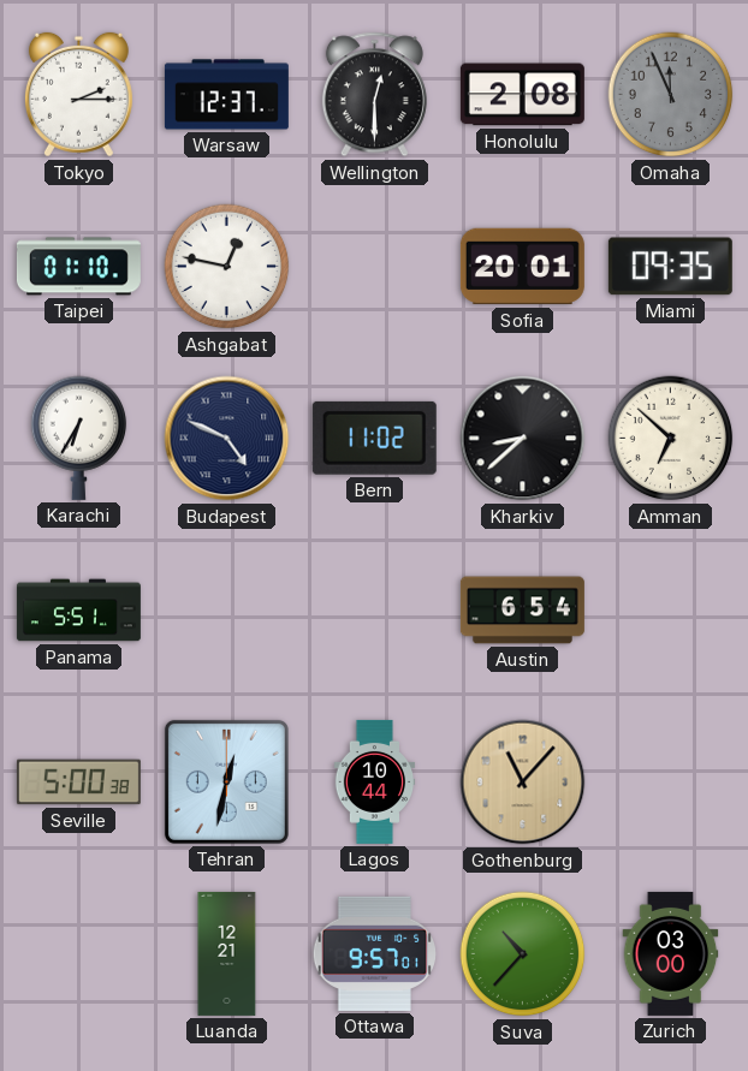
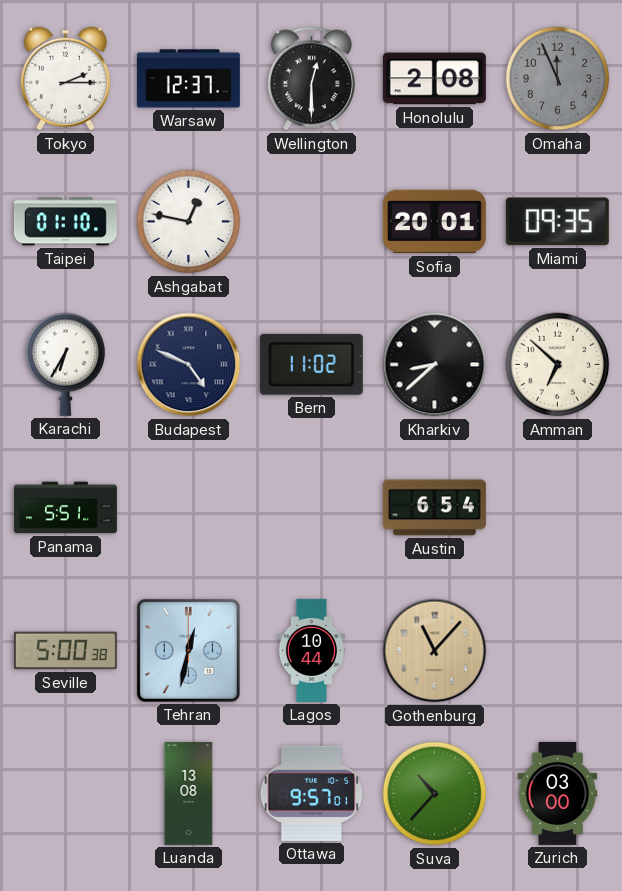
Luanda: 12:21 -> 13:08
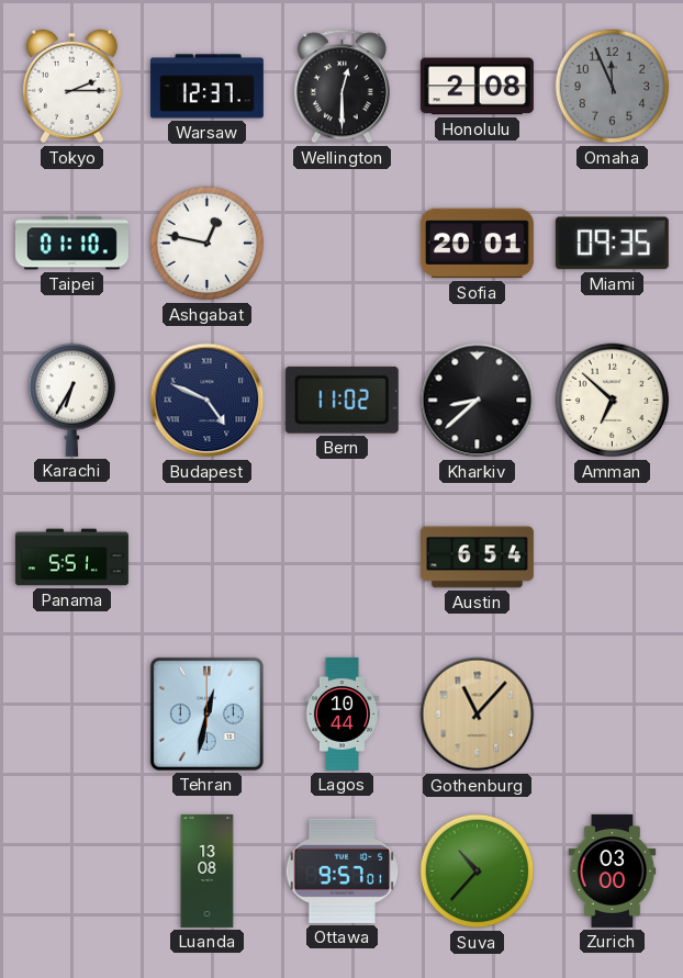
Seville: 5:00 -> none
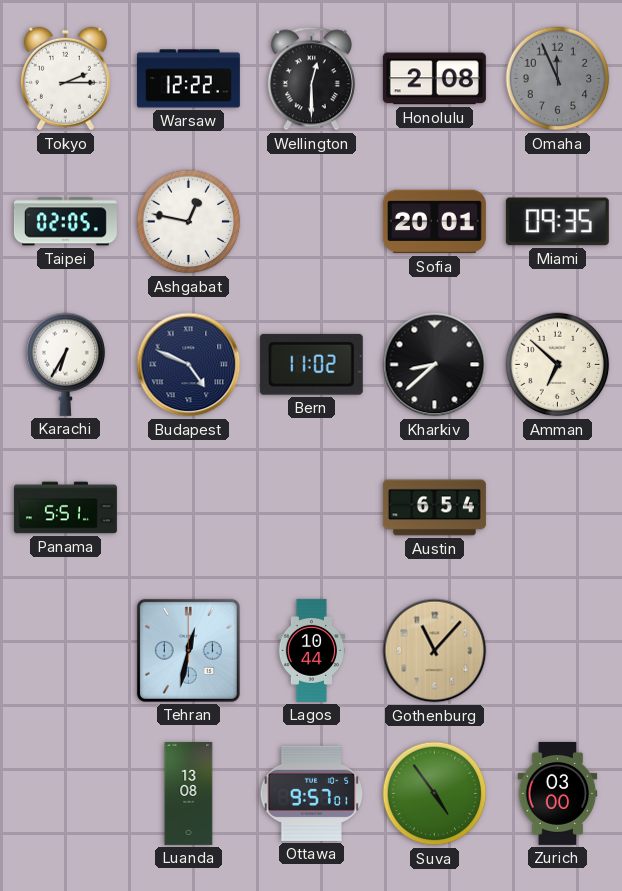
Warsaw: 12:37 -> 12:22
Taipei: 01:10 -> 02:05
Suva: 10:37 -> 4:54
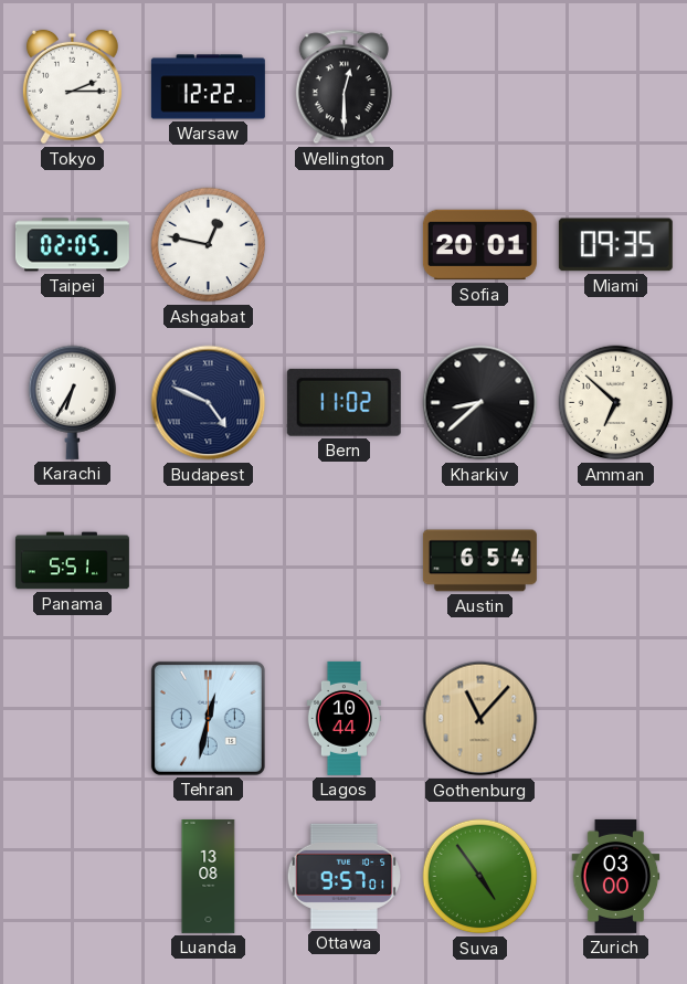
Honolulu: 2:08 -> none
Omaha: 11:56 -> none
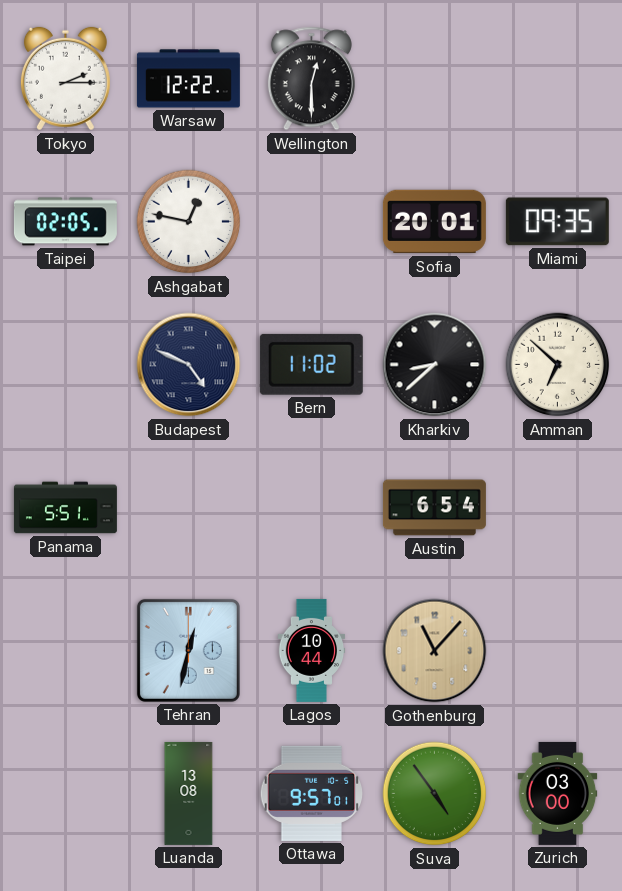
Karachi: 6:35 -> none
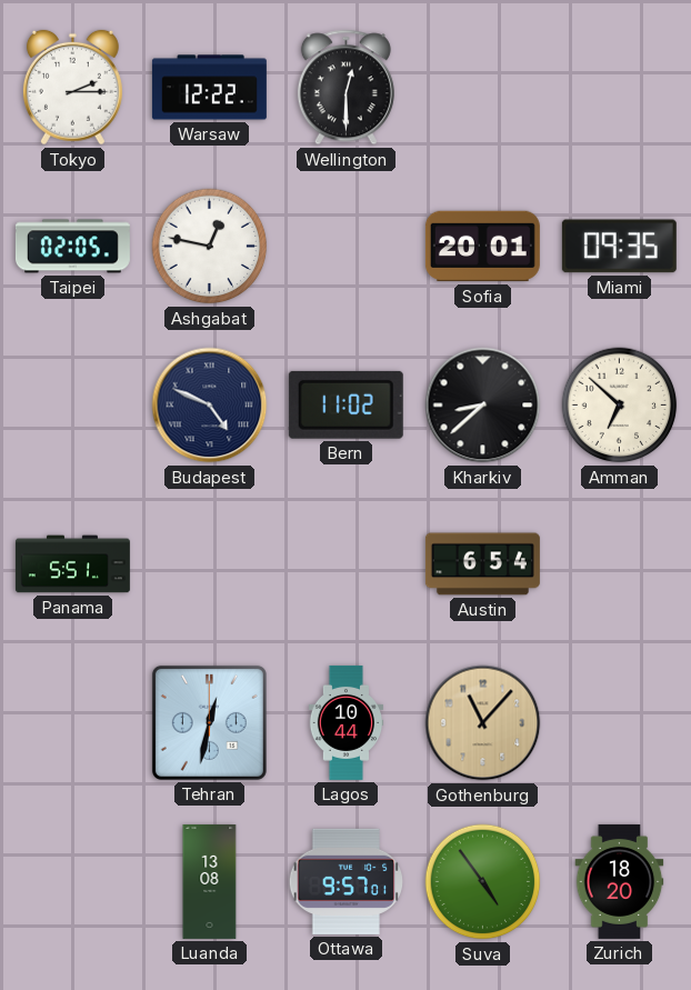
Zurich: 03:00 -> 18:20
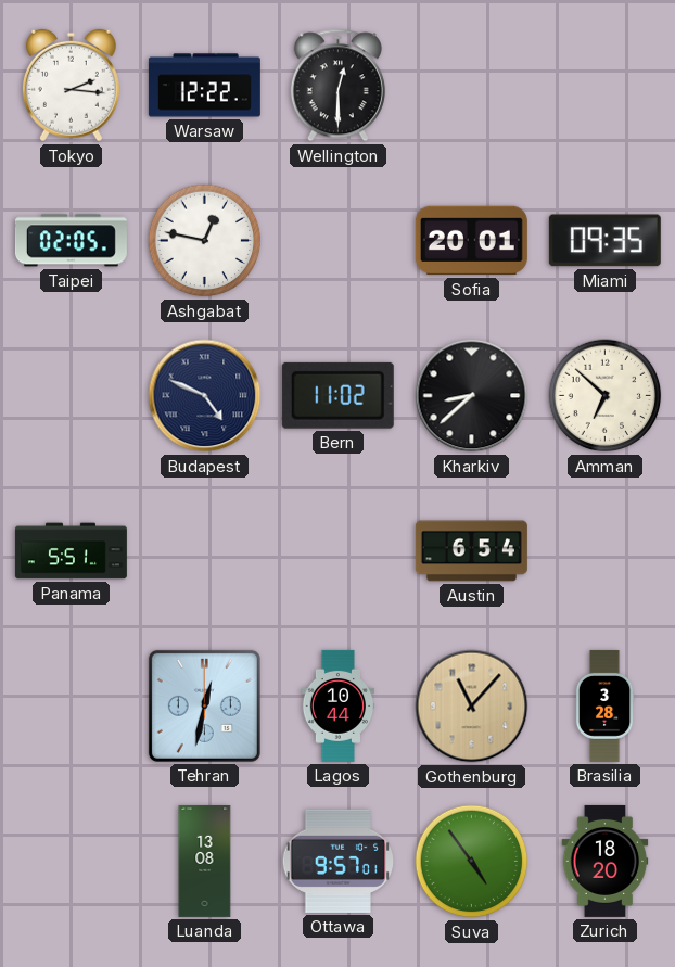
Tokyo: 2:15 -> 2:16
Brasilia: none -> 3:28
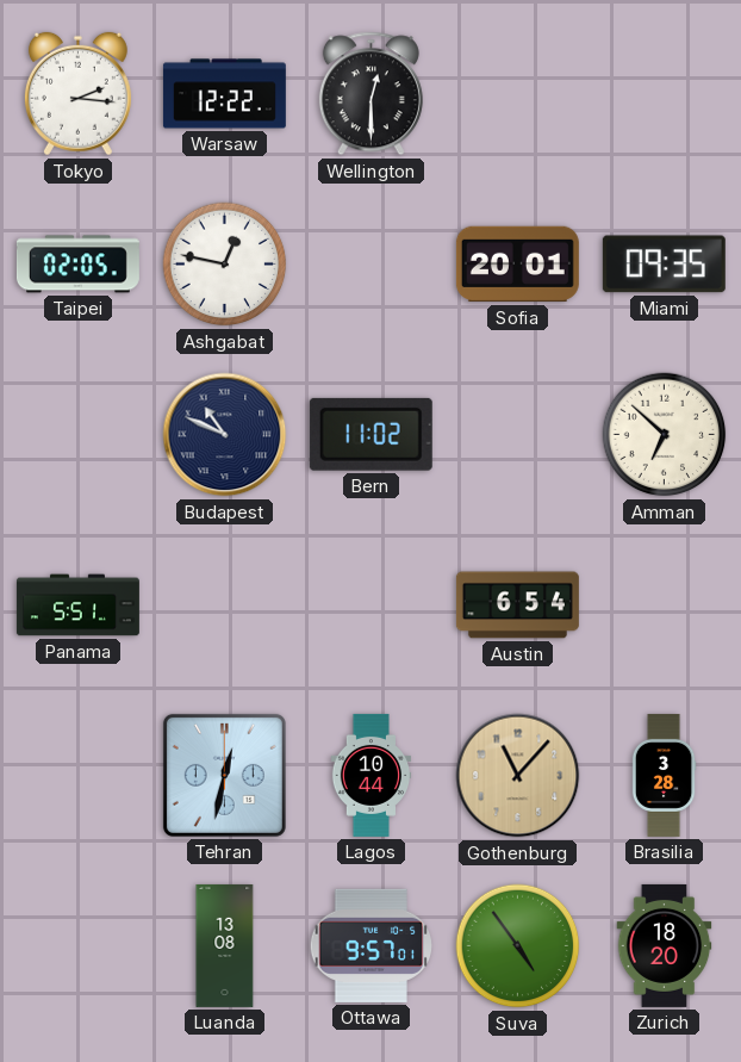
Budapest: 4:49 -> 10:49
Kharkiv: 8:38 -> none
